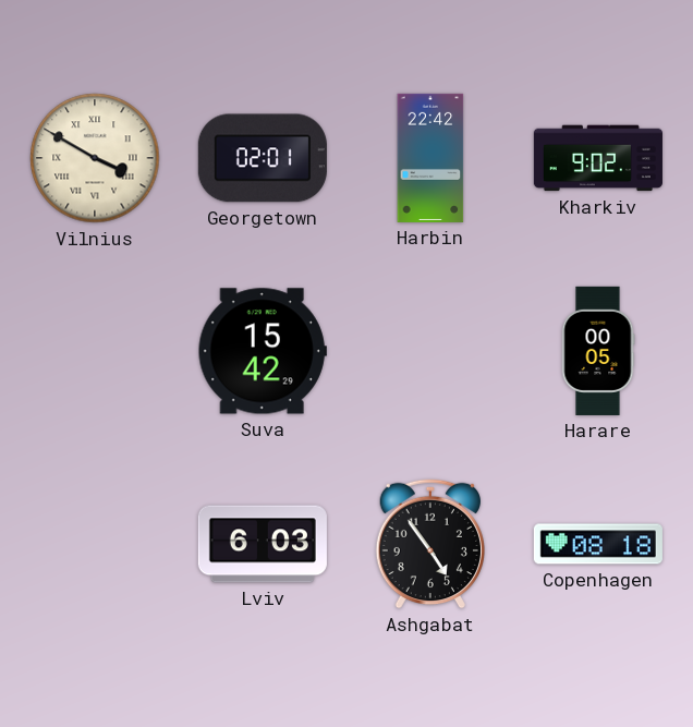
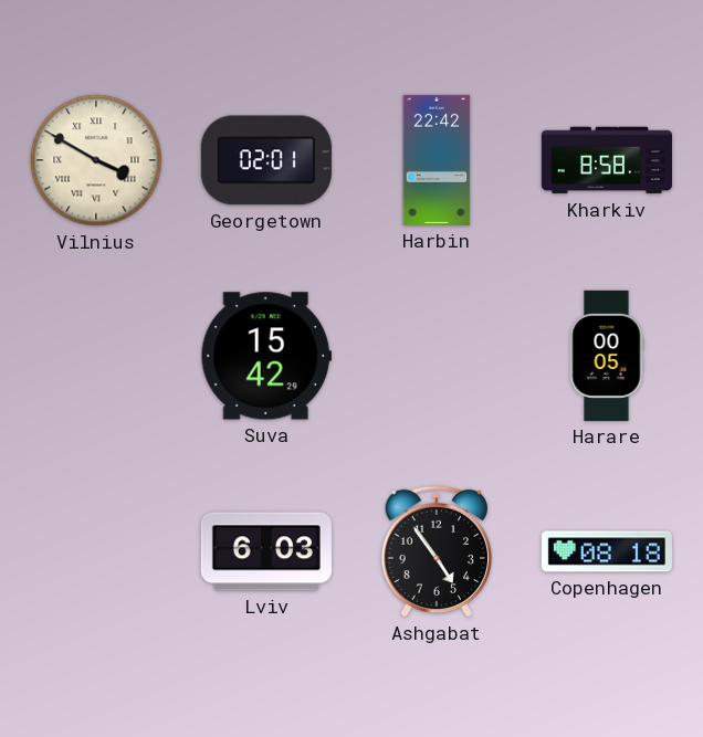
Kharkiv: 9:02 -> 8:58
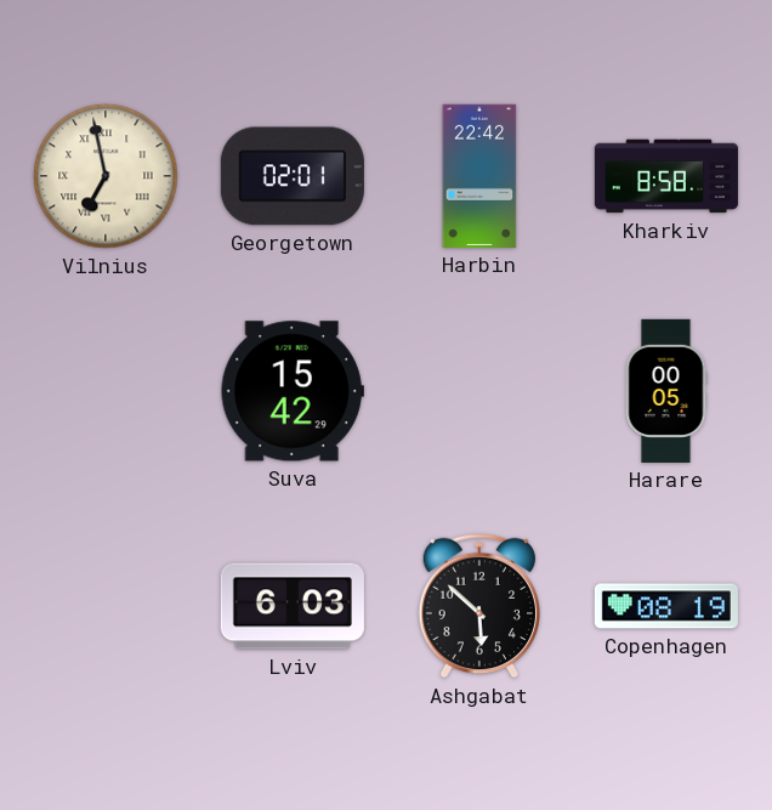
Vilnius: 3:50 -> 6:58
Ashgabat: 4:54 -> 5:52
Copenhagen: 08:18 -> 08:19
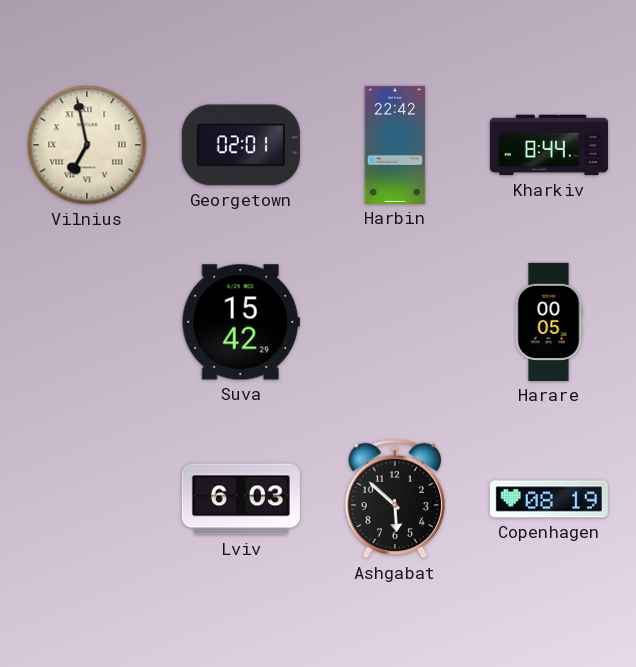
Kharkiv: 8:58 -> 8:44
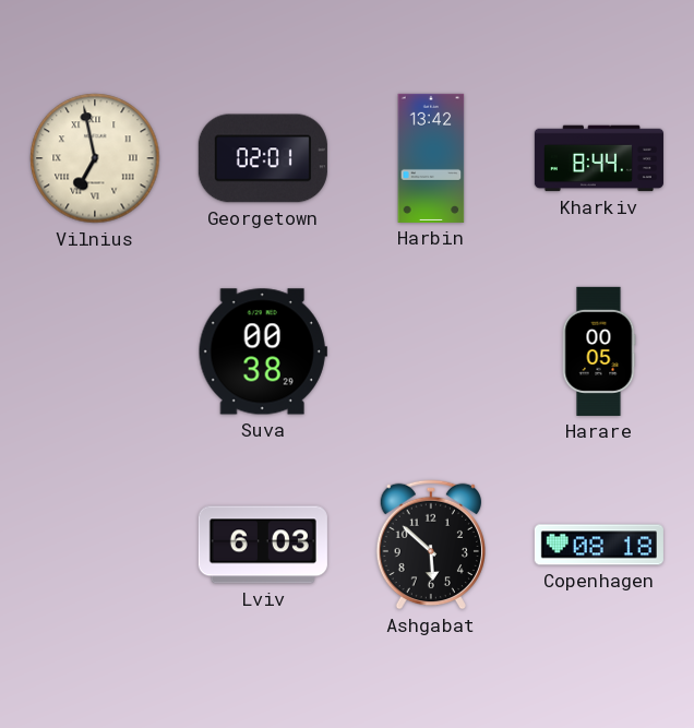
Harbin: 22:42 -> 13:42
Suva: 15:42 -> 00:38
Copenhagen: 08:19 -> 08:18
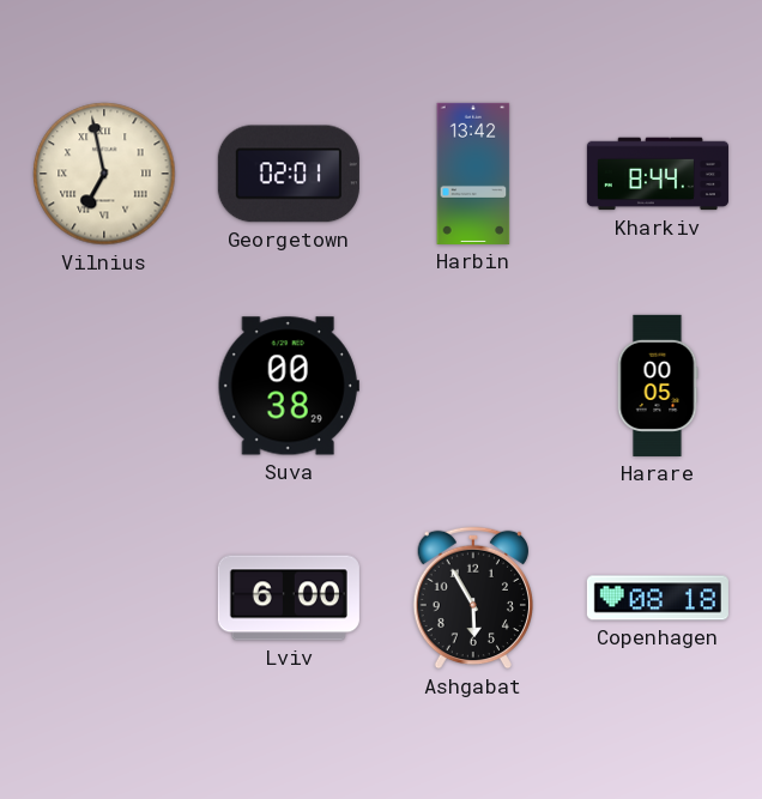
Lviv: 6:03 -> 6:00
Ashgabat: 5:52 -> 5:55
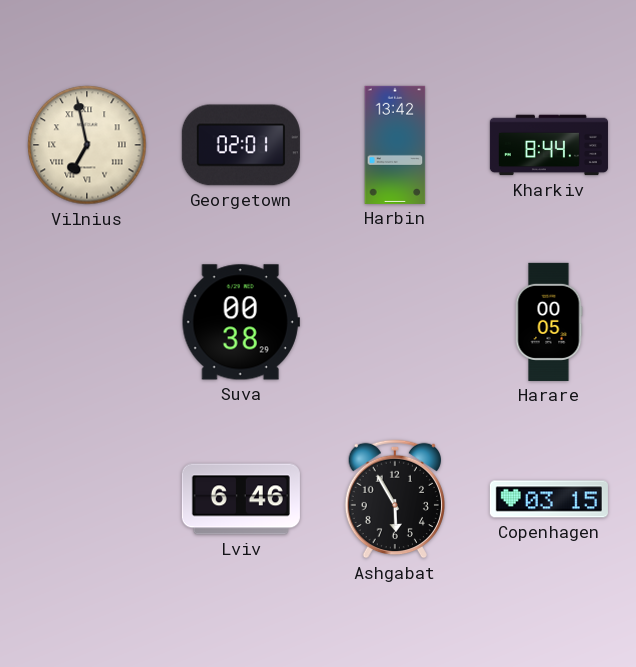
Lviv: 6:00 -> 6:46
Copenhagen: 08:18 -> 03:15
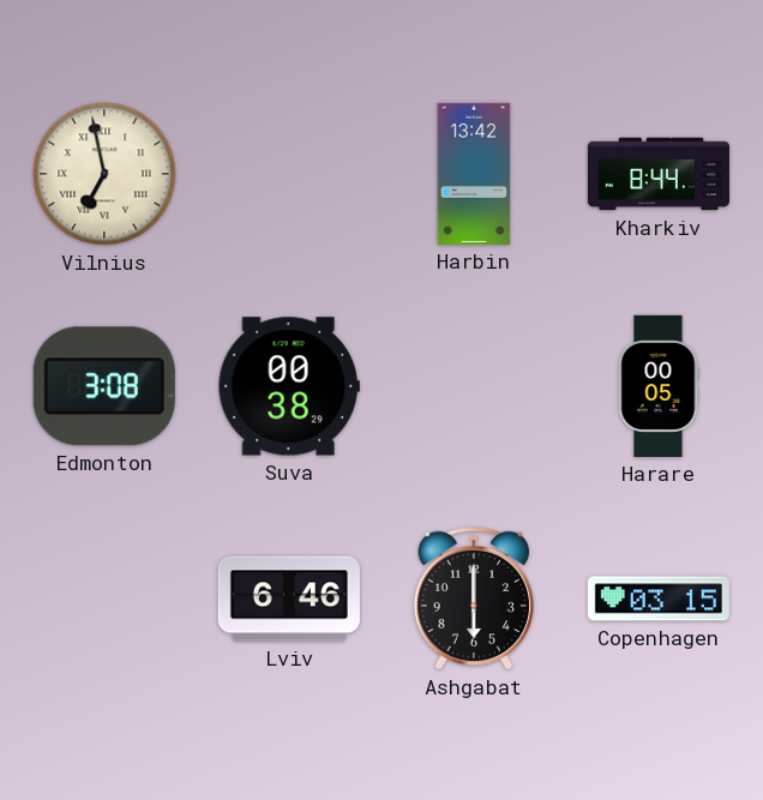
Georgetown: 02:01 -> none
Edmonton: none -> 3:08
Ashgabat: 5:55 -> 6:00
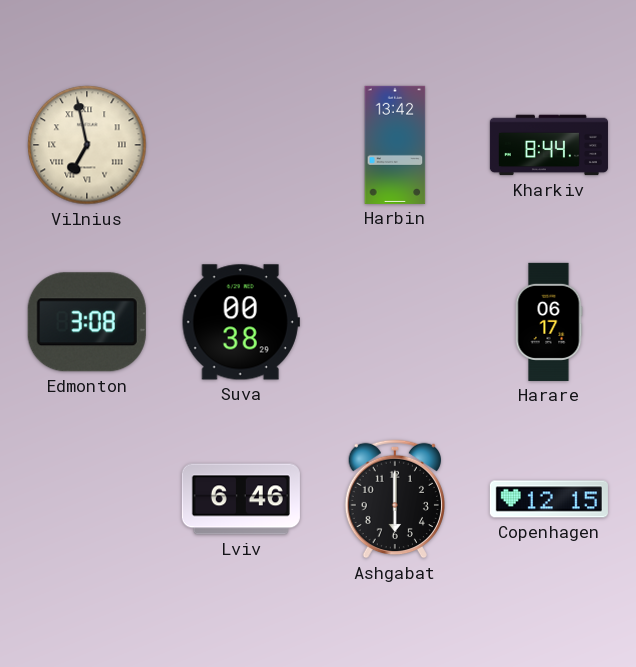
Harare: 00:05 -> 06:17
Copenhagen: 03:15 -> 12:15
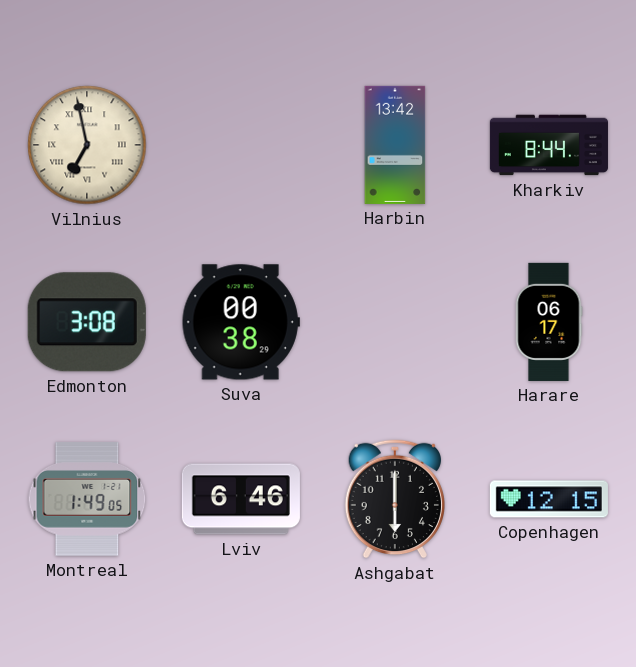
Montreal: none -> 1:49
